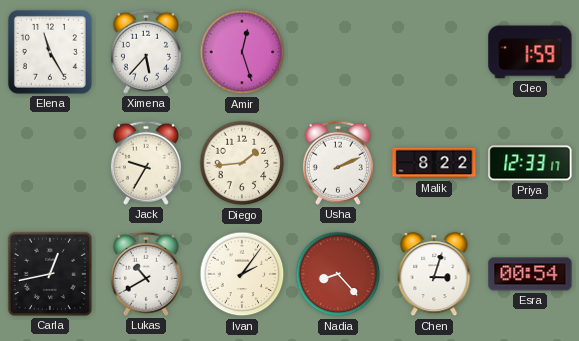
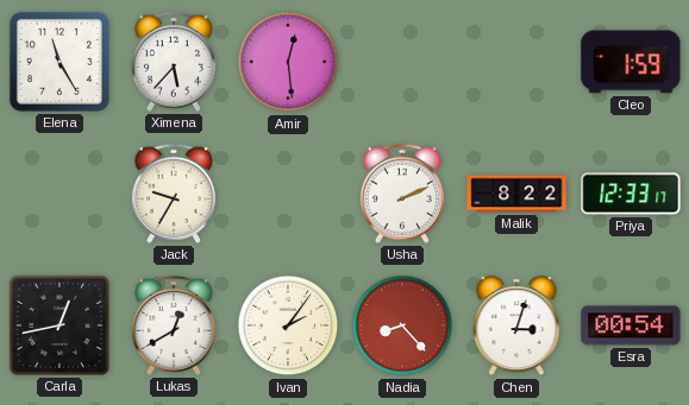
Amir: 12:27 -> 12:29
Diego: 1:44 -> none
Lukas: 10:40 -> 12:40
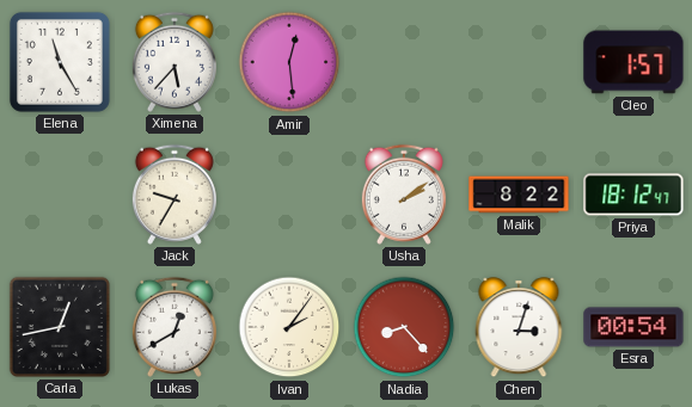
Cleo: 1:59 -> 1:57
Usha: 2:11 -> 2:09
Priya: 12:33 -> 18:12
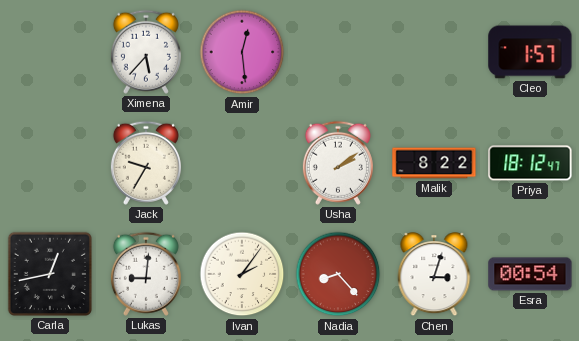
Elena: 11:25 -> none
Lukas: 12:40 -> 9:01
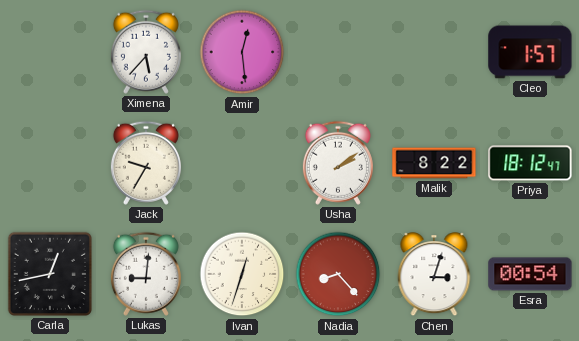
Ivan: 2:06 -> 12:33
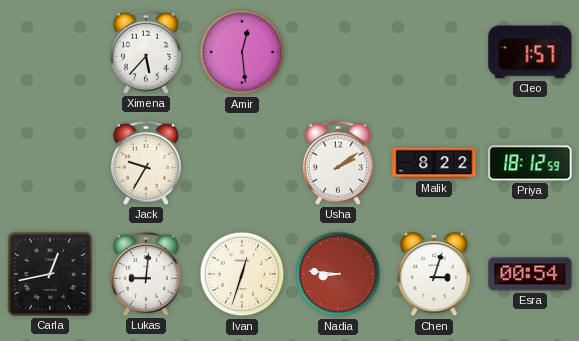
Priya: 18:12:47 -> 18:12:59
Nadia: 8:23 -> 8:46
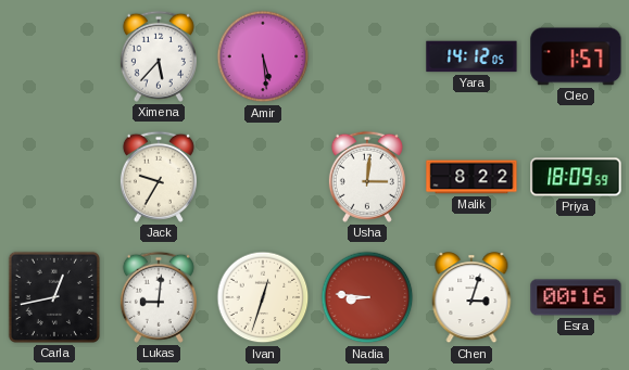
Amir: 12:29 -> 5:29
Yara: none -> 14:12
Usha: 2:09 -> 3:01
Priya: 18:12 -> 18:09
Esra: 00:54 -> 00:16
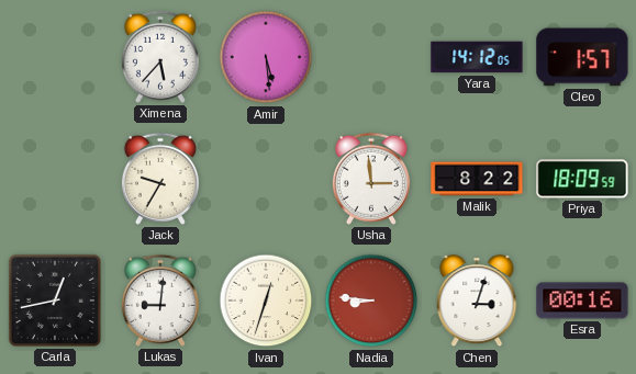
Usha: 3:01 -> 2:59
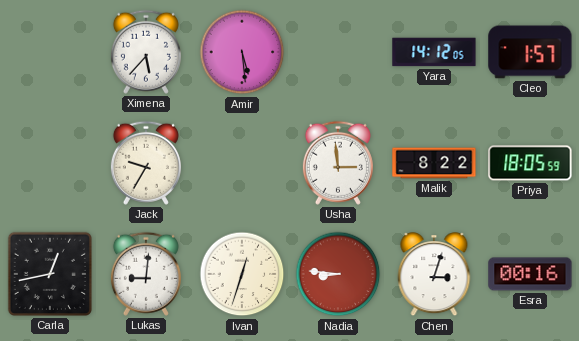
Priya: 18:09 -> 18:05
